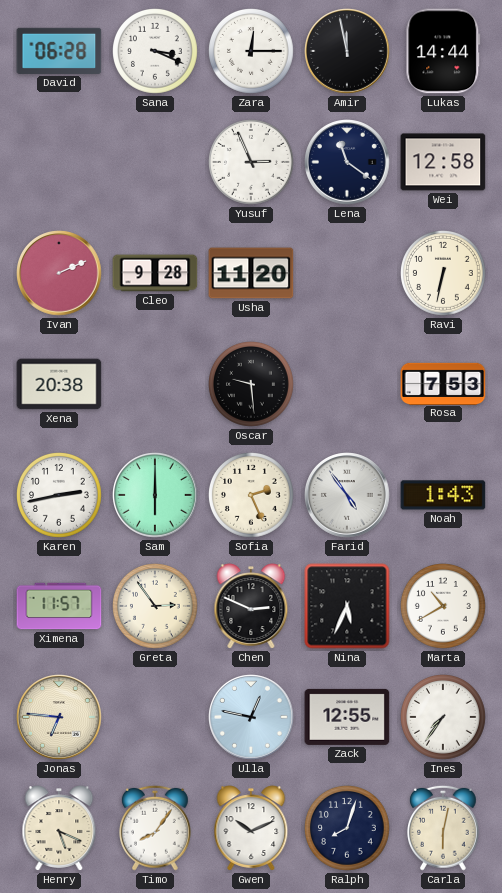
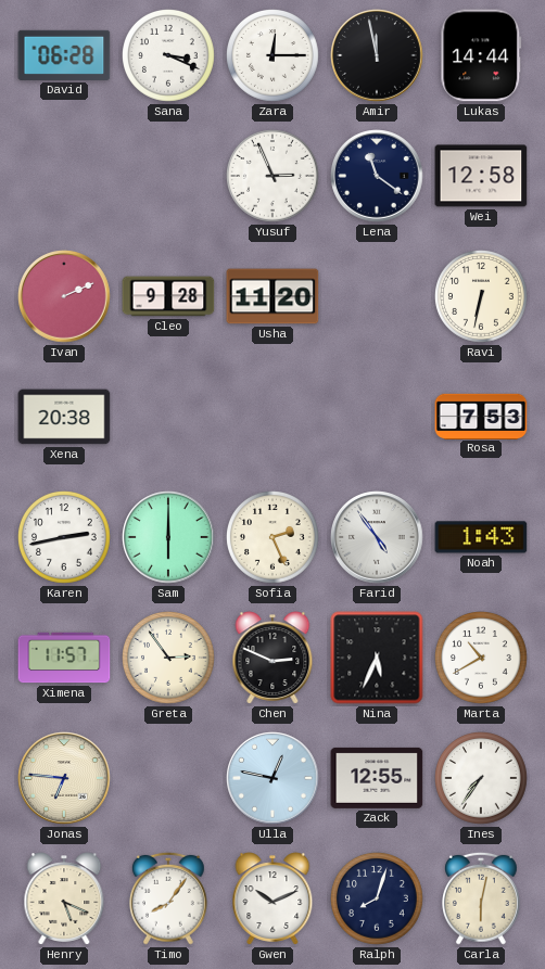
Oscar: 9:29 -> none
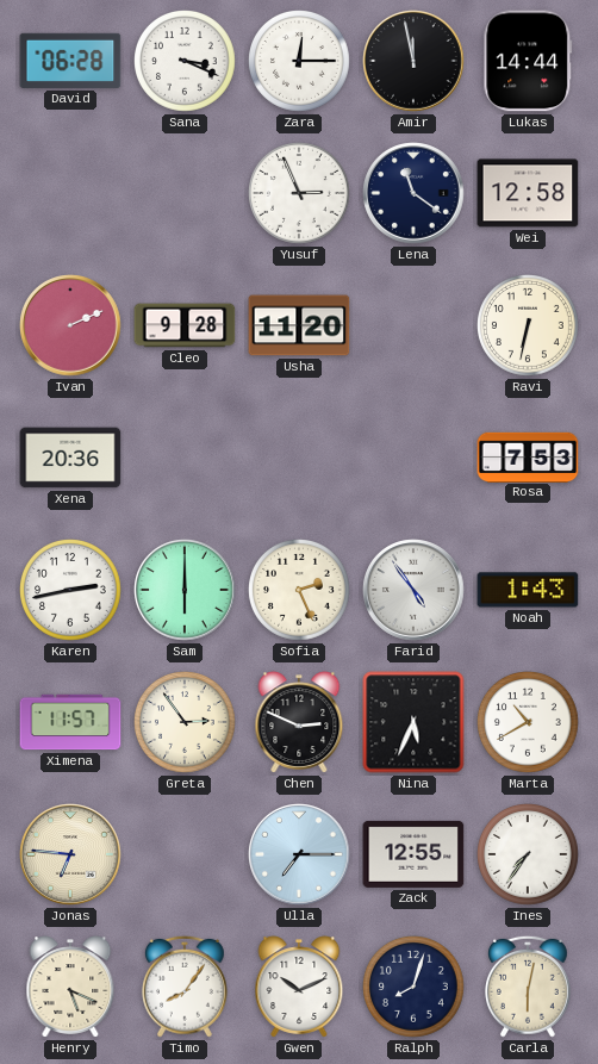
Xena: 20:38 -> 20:36
Ulla: 12:47 -> 7:15
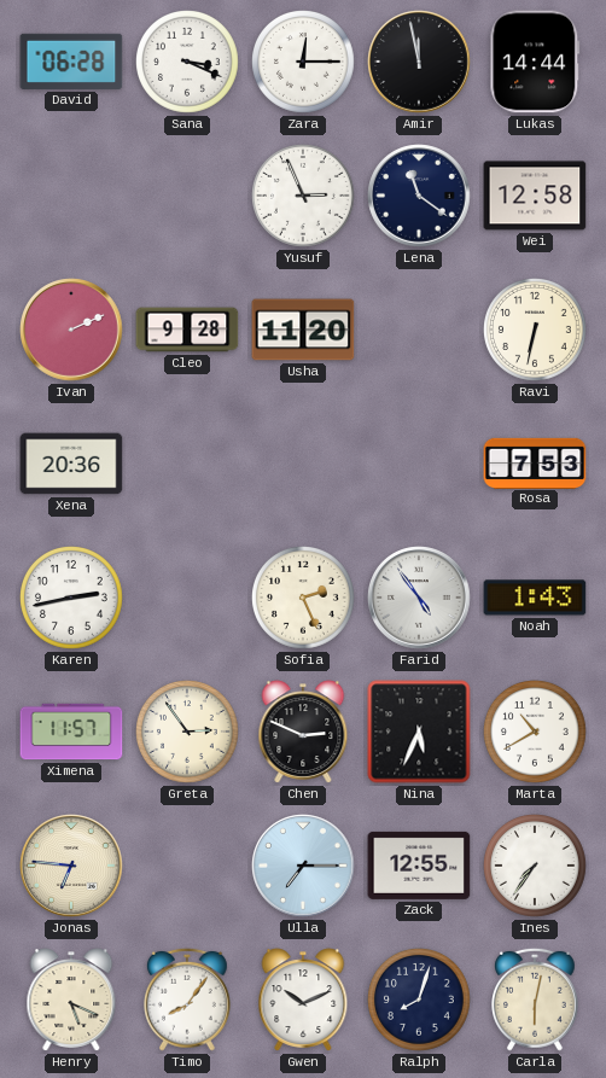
Sam: 6:00 -> none
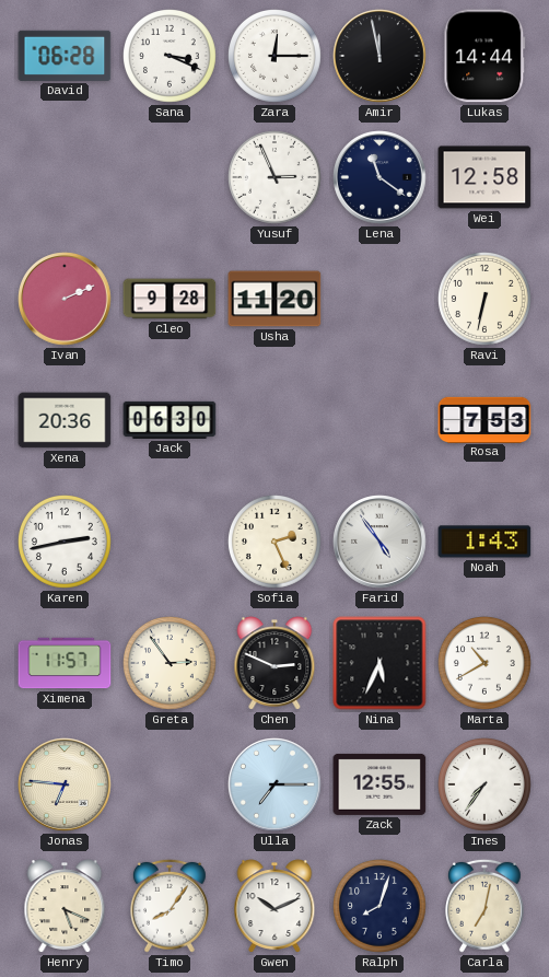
Jack: none -> 06:30
Carla: 6:02 -> 7:02
